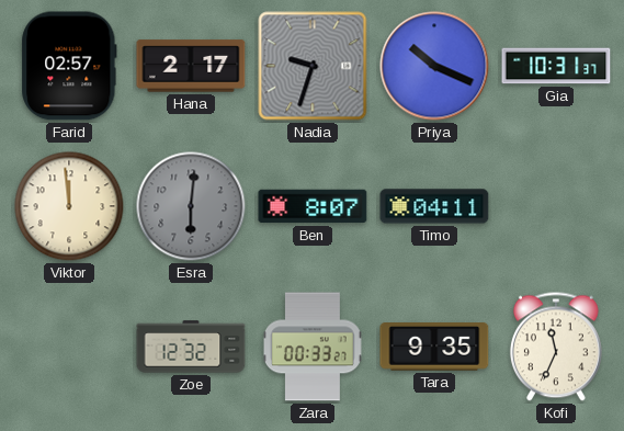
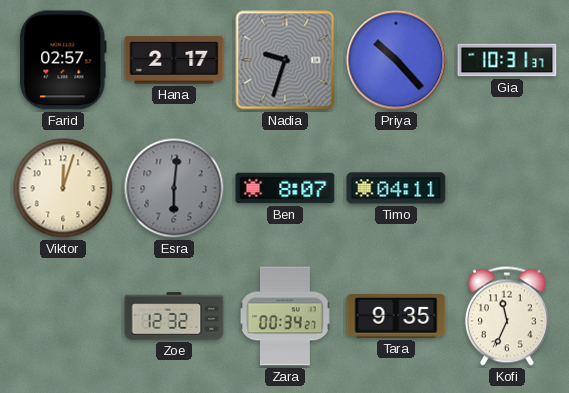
Priya: 10:19 -> 10:23
Viktor: 11:59 -> 12:03
Zara: 00:33 -> 00:34
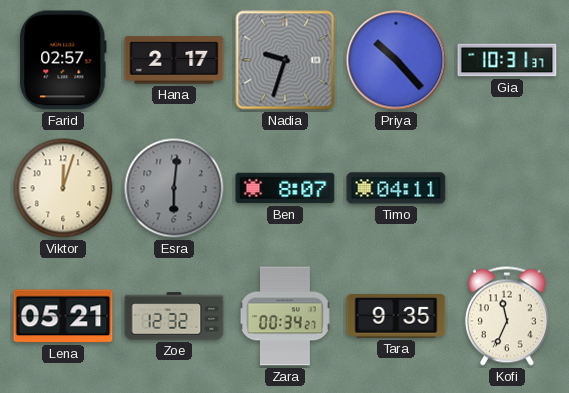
Lena: none -> 05:21
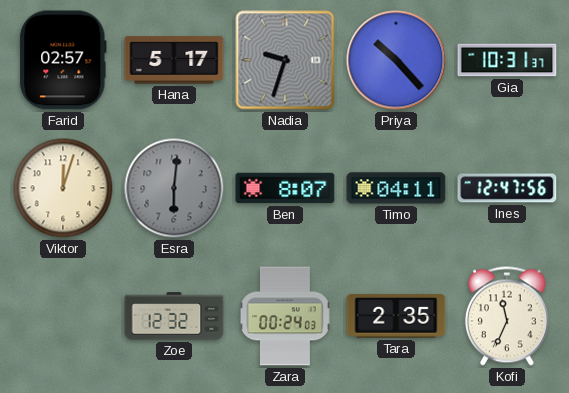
Hana: 2:17 -> 5:17
Ines: none -> 12:47
Lena: 05:21 -> none
Zara: 00:34 -> 00:24
Tara: 9:35 -> 2:35
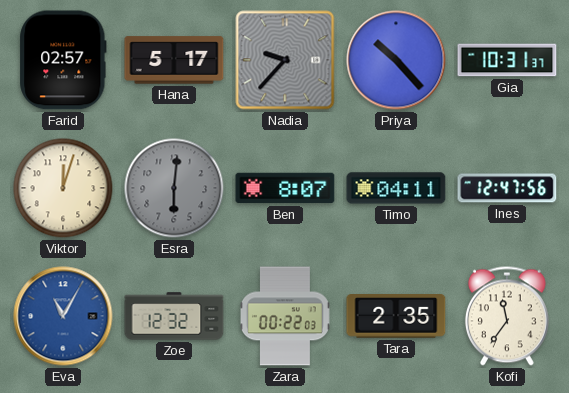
Nadia: 9:33 -> 9:37
Eva: none -> 11:05
Zara: 00:24 -> 00:22
Kofi: 11:34 -> 11:36
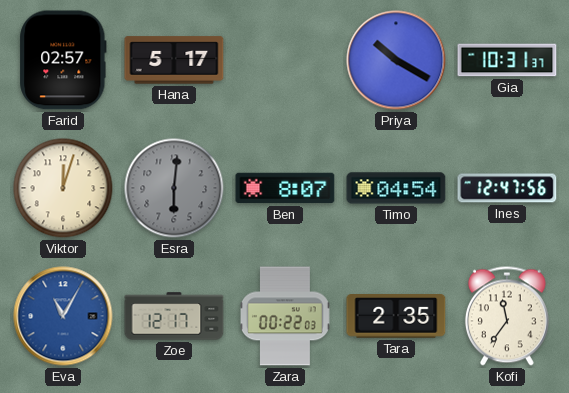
Nadia: 9:37 -> none
Priya: 10:23 -> 10:20
Timo: 04:11 -> 04:54
Zoe: 12:32 -> 12:17
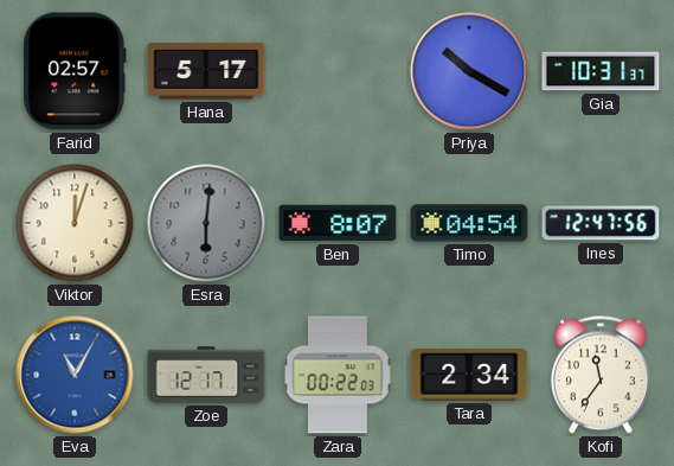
Tara: 2:35 -> 2:34
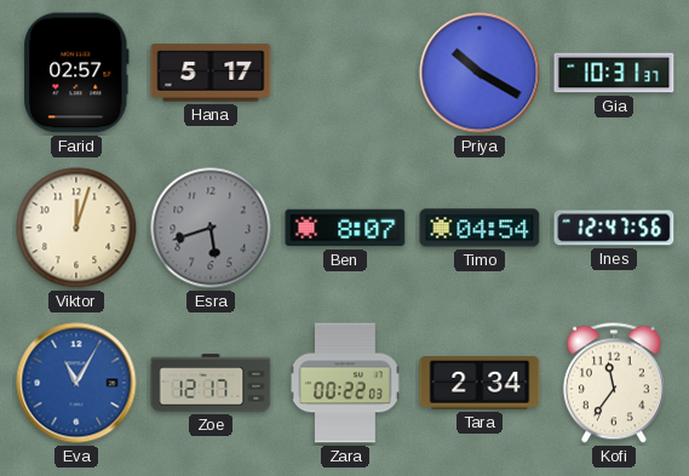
Esra: 6:01 -> 5:42
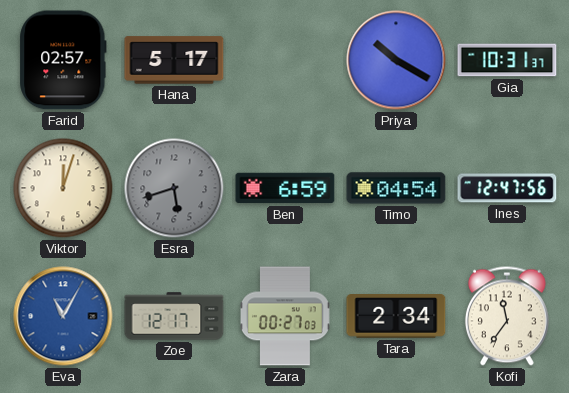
Ben: 8:07 -> 6:59
Zara: 00:22 -> 00:27
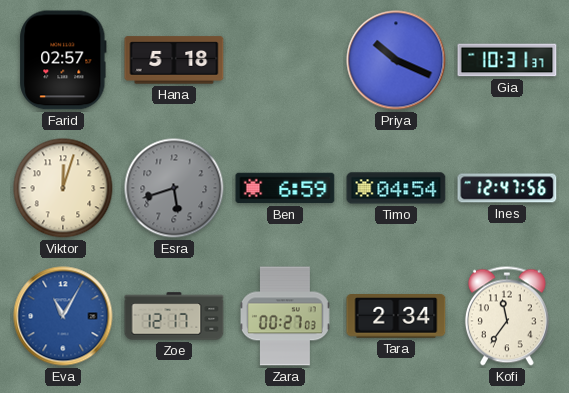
Hana: 5:17 -> 5:18
Priya: 10:20 -> 10:19
